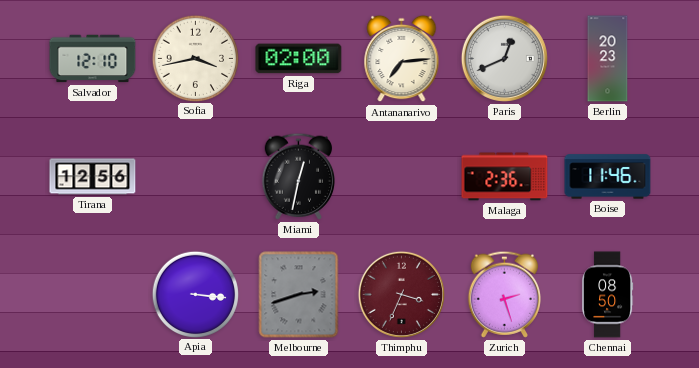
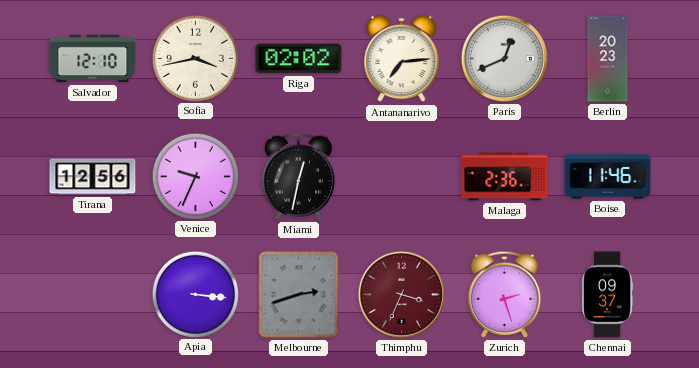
Riga: 02:00 -> 02:02
Venice: none -> 9:34
Chennai: 08:50 -> 09:37
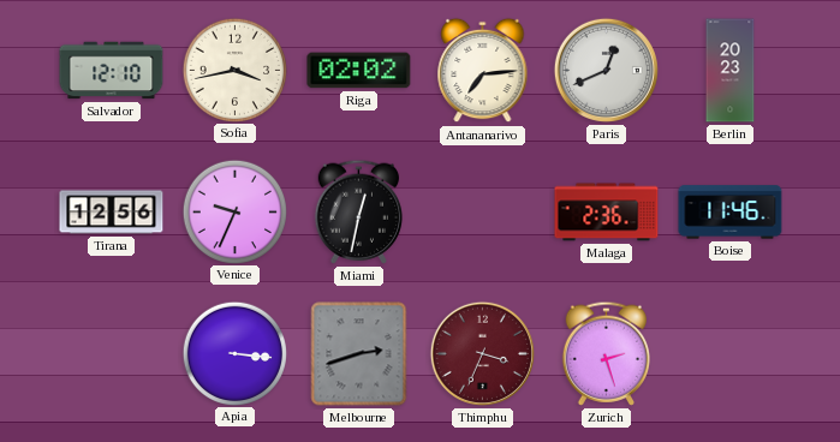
Chennai: 09:37 -> none
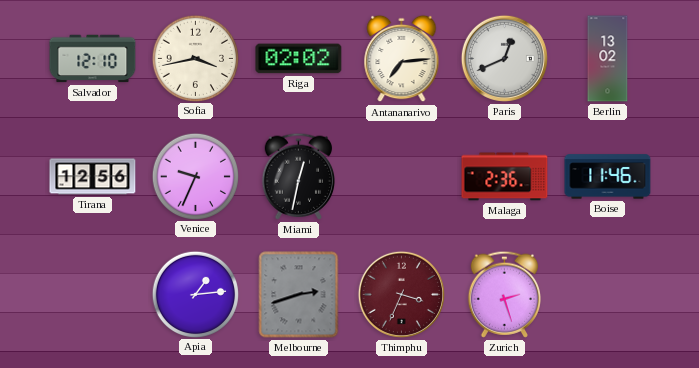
Berlin: 20:23 -> 13:02
Apia: 3:16 -> 1:14
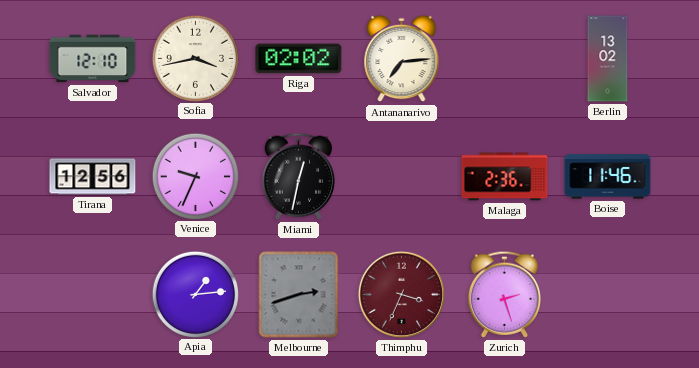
Paris: 12:41 -> none
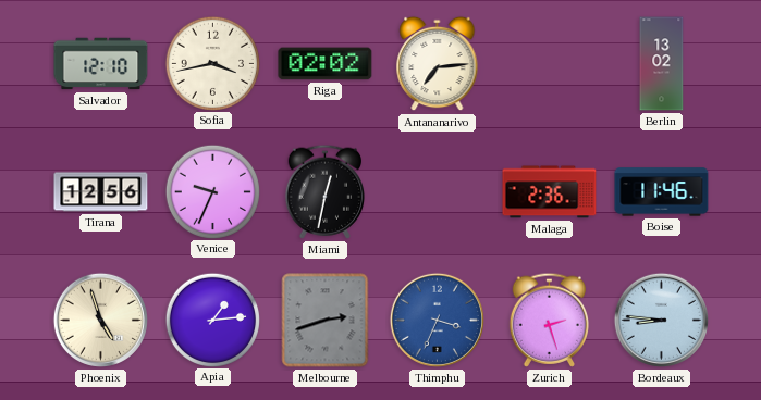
Phoenix: none -> 4:57
Thimphu dial: burgundy -> blue
Bordeaux: none -> 8:46
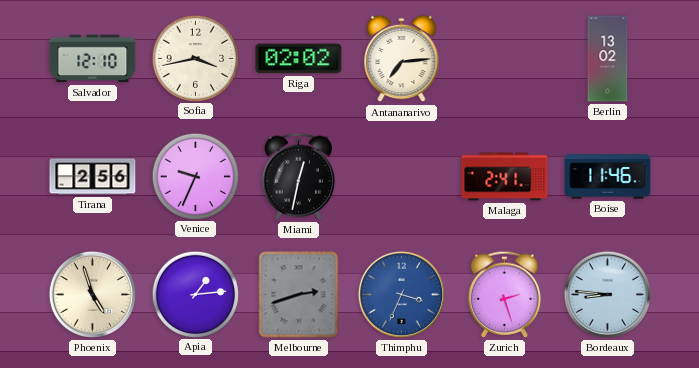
Tirana: 12:56 -> 2:56
Malaga: 2:36 -> 2:41
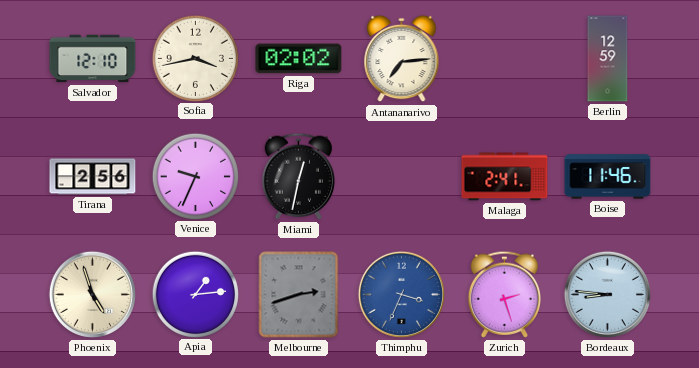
Berlin: 13:02 -> 12:59
